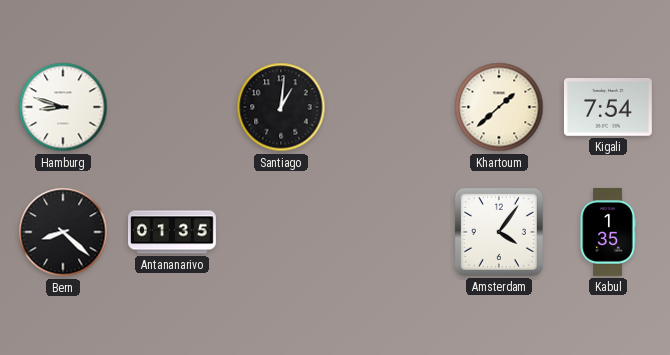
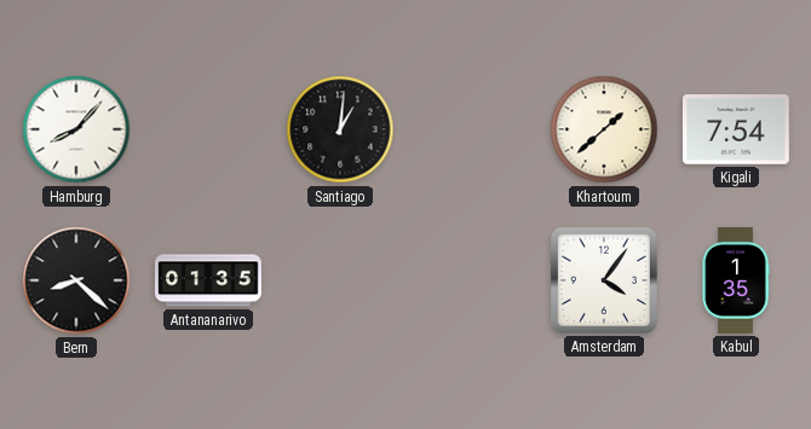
Hamburg: 8:48 -> 8:07
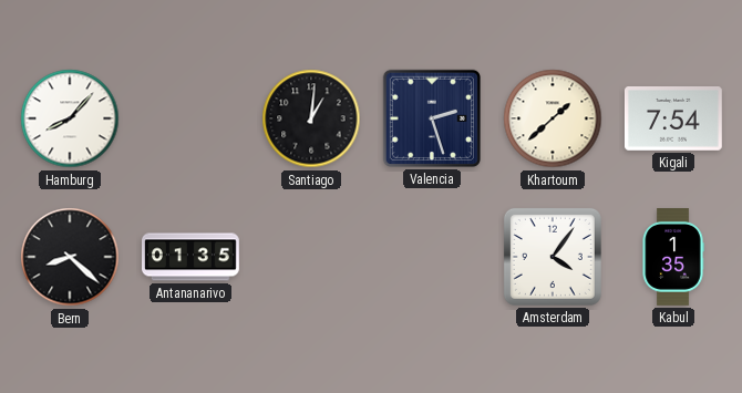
Valencia: none -> 2:27
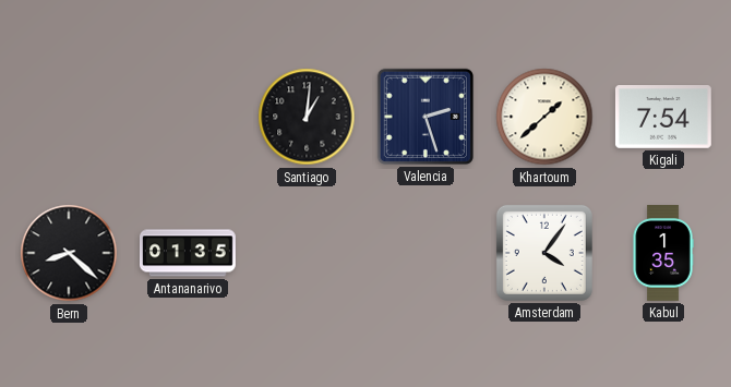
Hamburg: 8:07 -> none
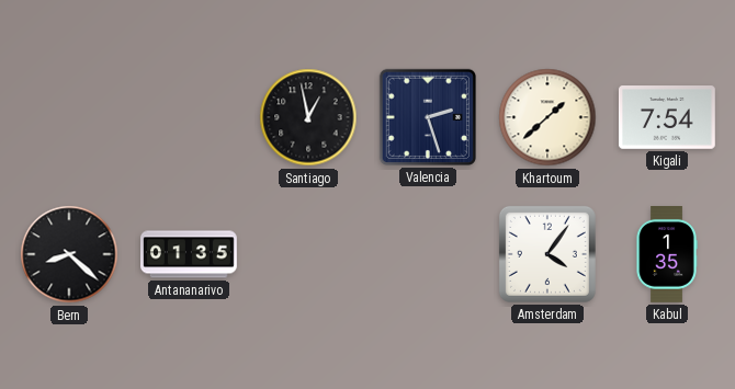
Santiago: 1:01 -> 12:58
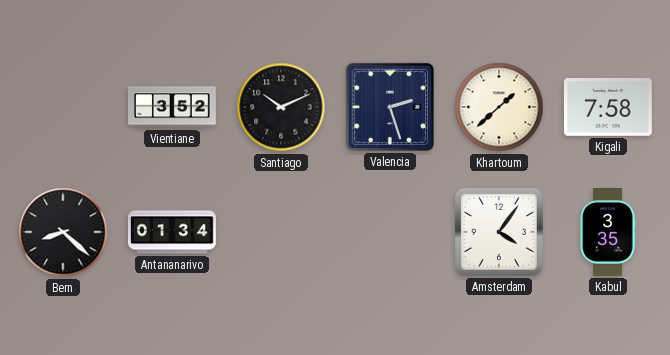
Vientiane: none -> 3:52
Santiago: 12:58 -> 10:11
Kigali: 7:54 -> 7:58
Antananarivo: 01:35 -> 01:34
Kabul: 1:35 -> 3:35
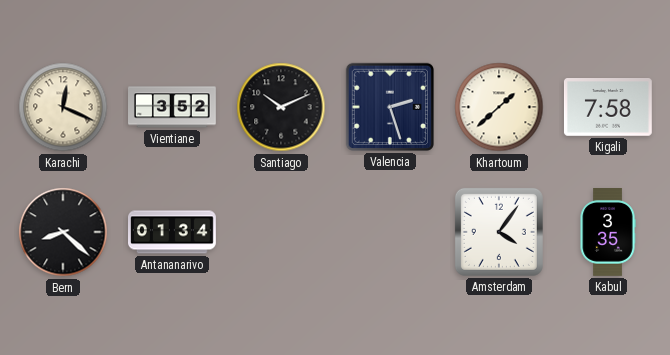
Karachi: none -> 12:19
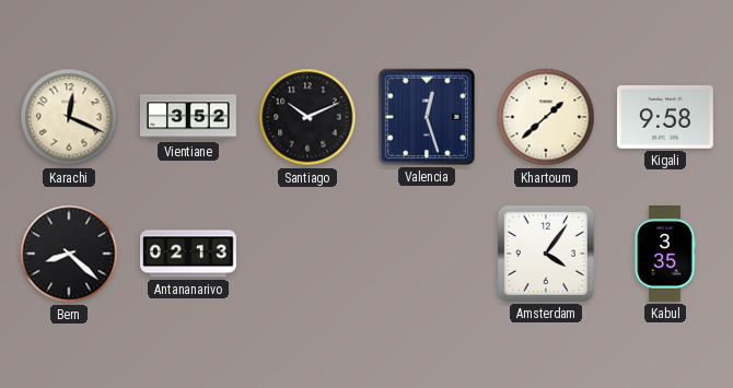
Valencia: 2:27 -> 12:27
Kigali: 7:58 -> 9:58
Antananarivo: 01:34 -> 02:13
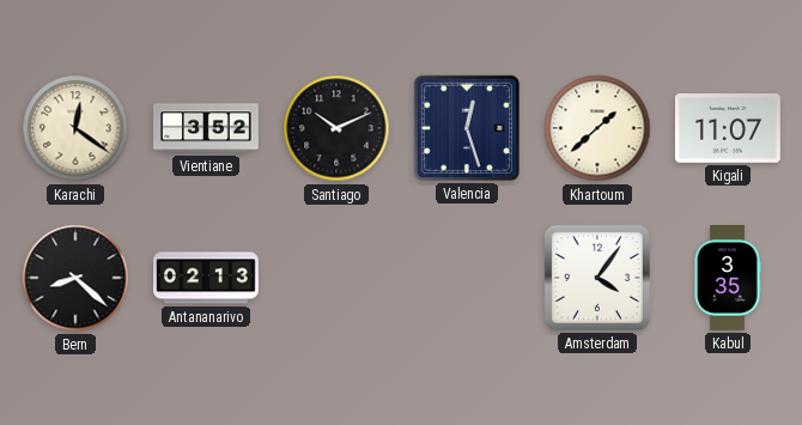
Karachi: 12:19 -> 12:21
Kigali: 9:58 -> 11:07
